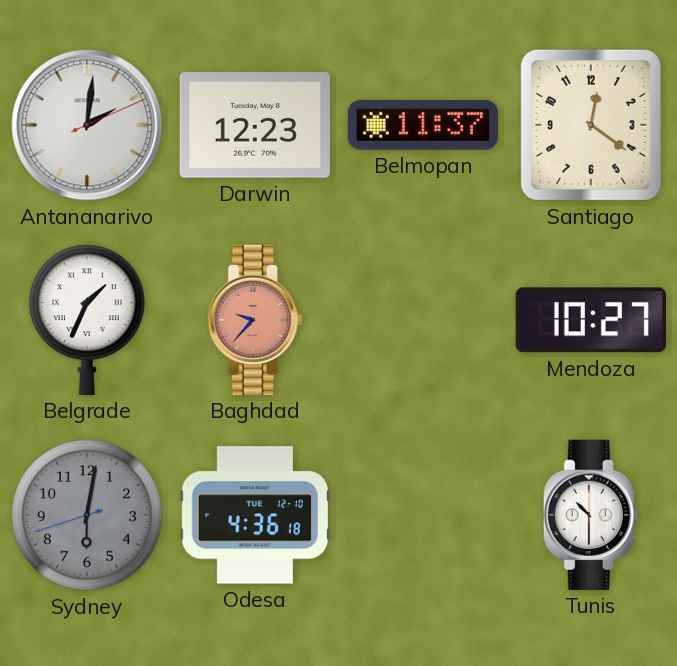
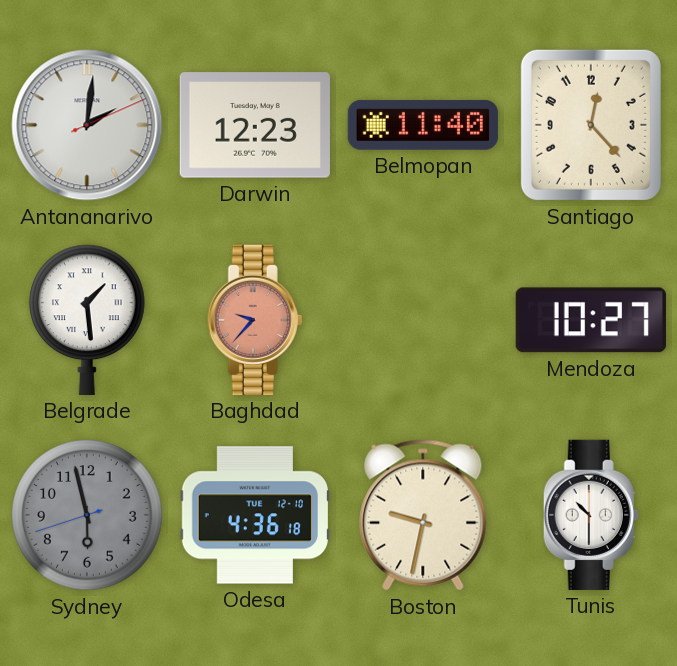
Belmopan: 11:37 -> 11:40
Santiago: 12:21 -> 12:23
Belgrade: 1:34 -> 1:29
Sydney: 6:01 -> 5:57
Boston: none -> 9:32
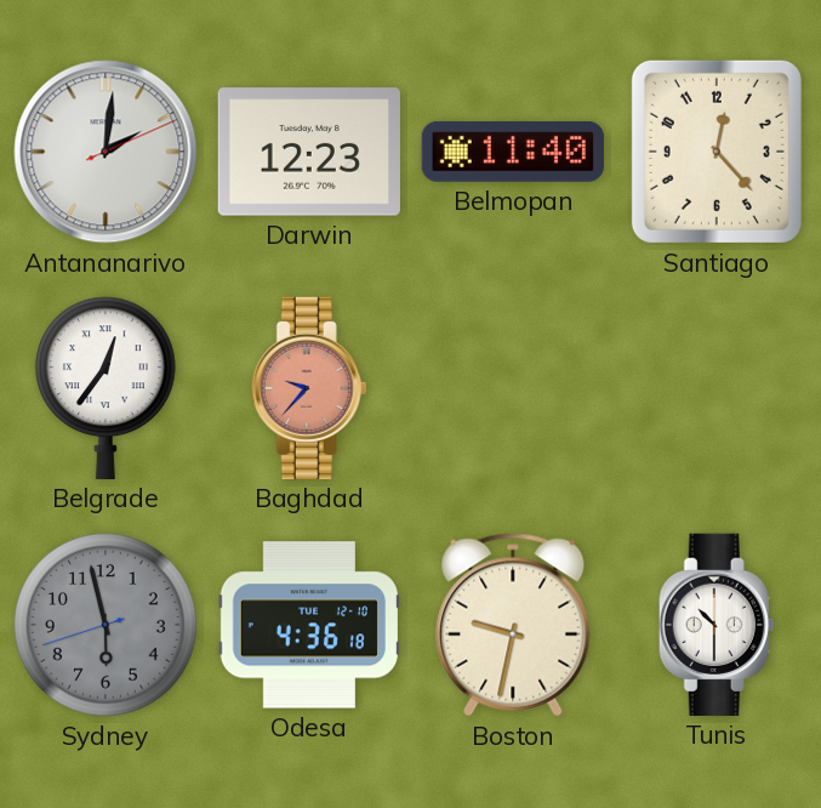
Belgrade: 1:29 -> 12:36
Mendoza: 10:27 -> none
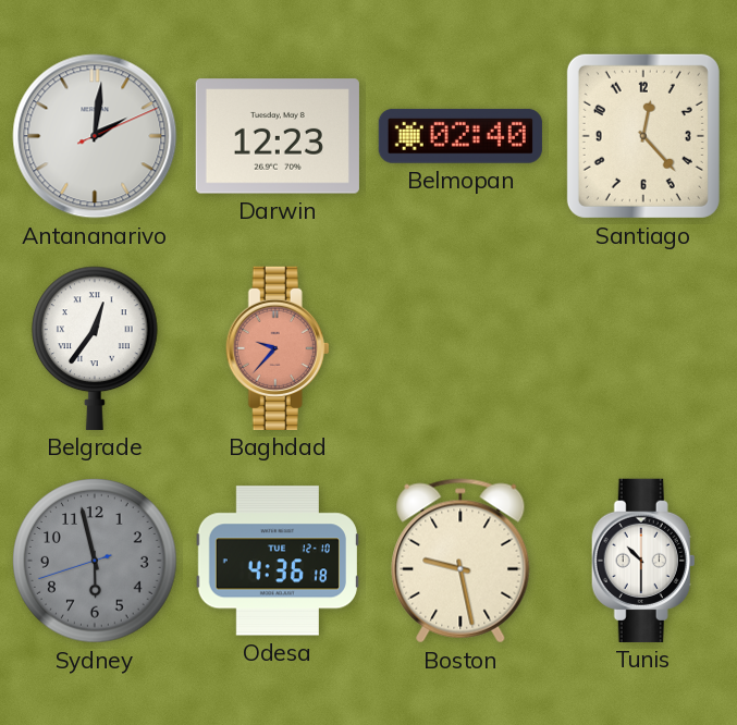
Belmopan: 11:40 -> 02:40
Boston: 9:32 -> 9:28
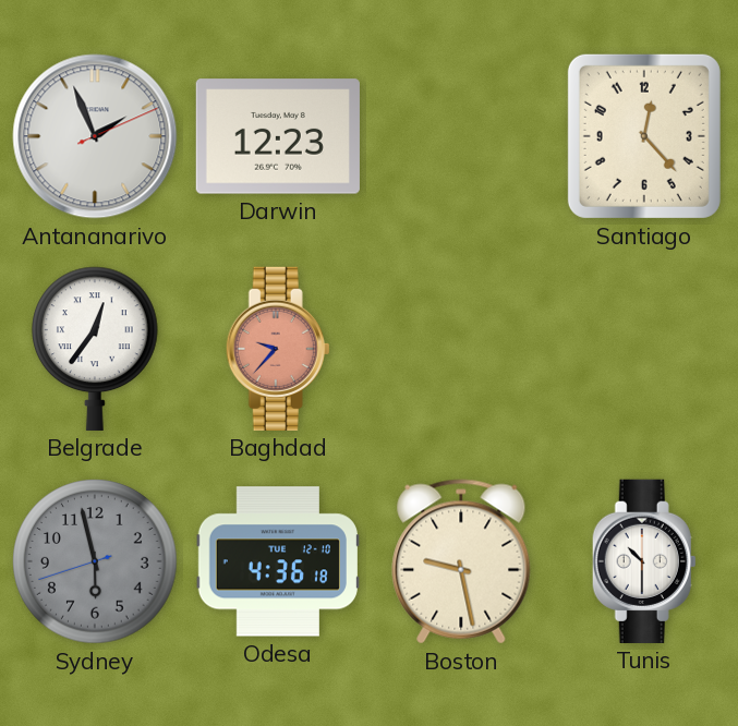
Antananarivo: 2:01 -> 1:56
Belmopan: 02:40 -> none
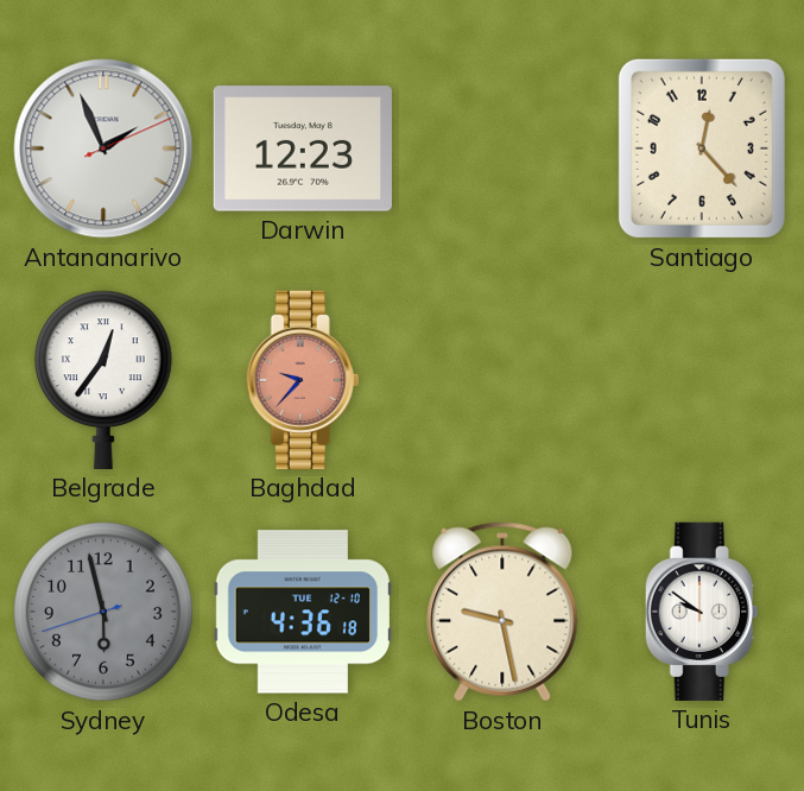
Tunis: 10:30 -> 9:51
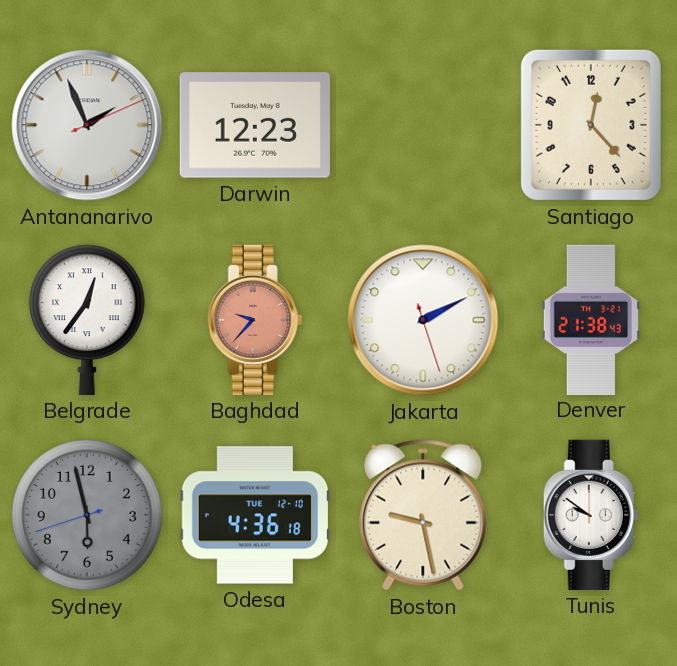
Jakarta: none -> 2:10
Denver: none -> 21:38
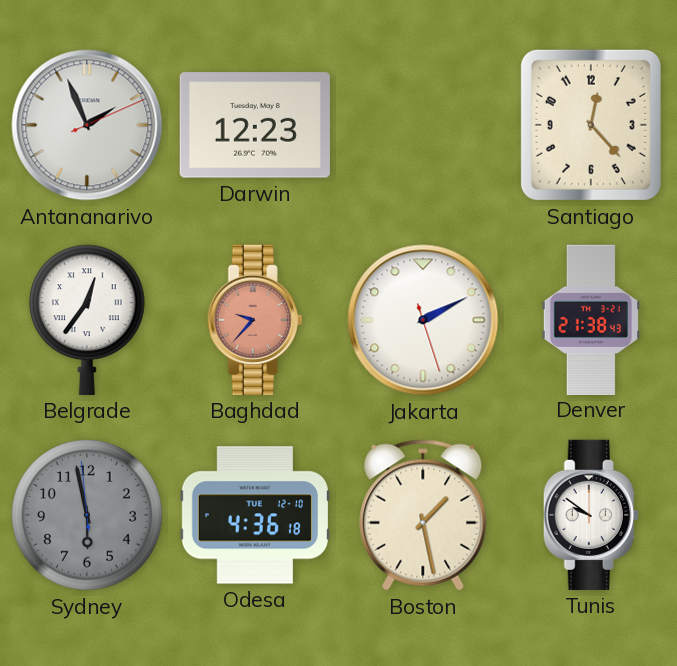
Sydney: 5:57:42 -> 5:57:59
Boston: 9:28 -> 1:28
